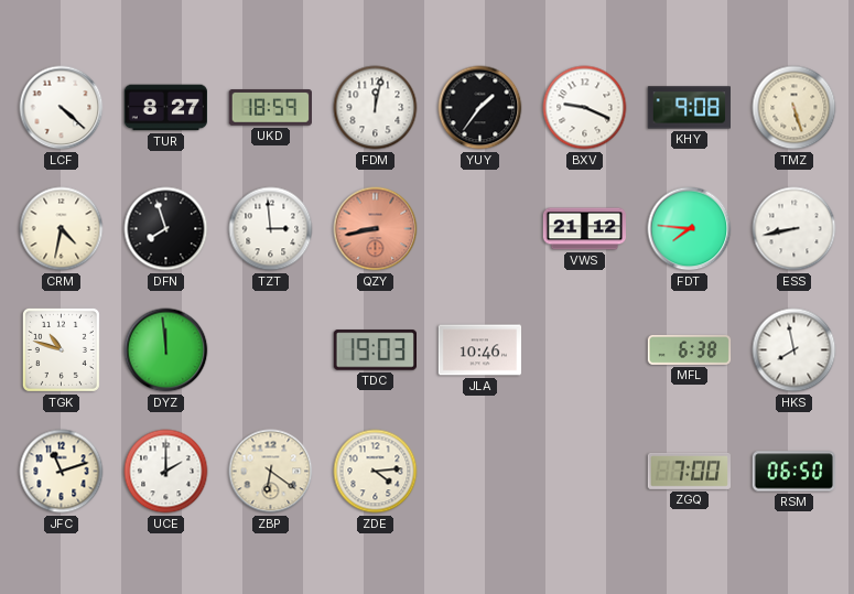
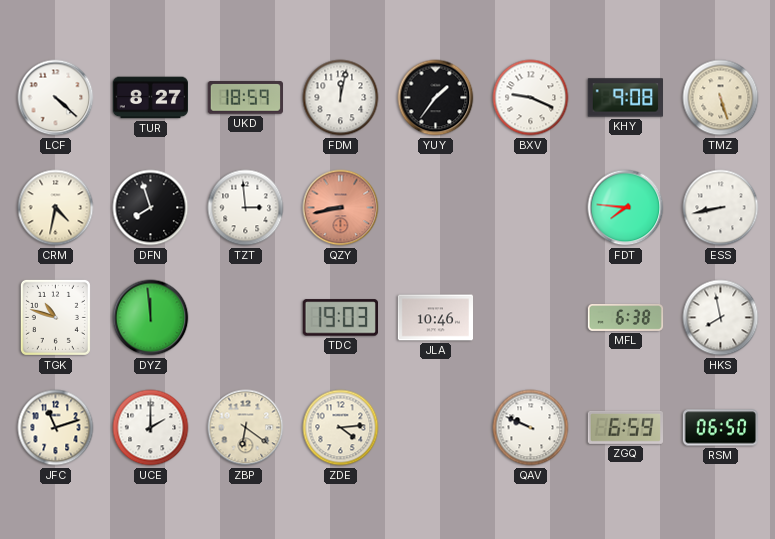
VWS: 21:12 -> none
QAV: none -> 9:49
ZGQ: 7:00 -> 6:59
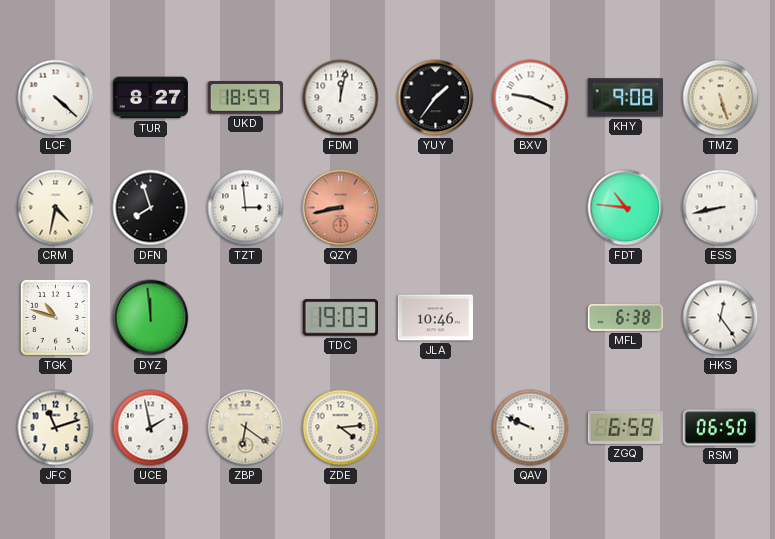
FDT: 7:46 -> 10:46
HKS: 7:58 -> 12:24
UCE: 2:00 -> 1:58
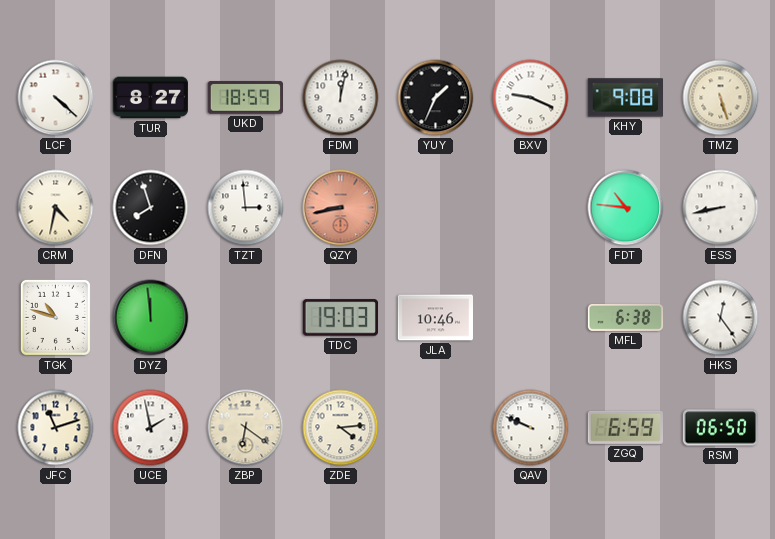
YUY: 1:36 -> 1:34
